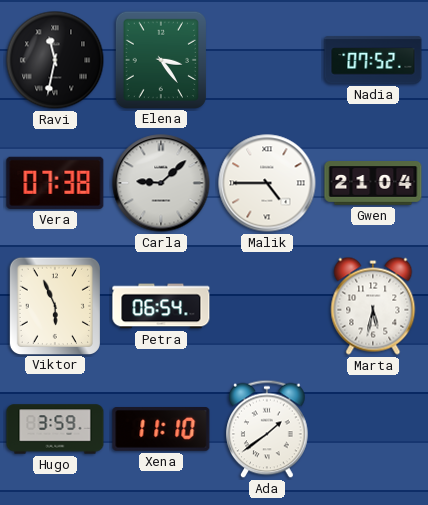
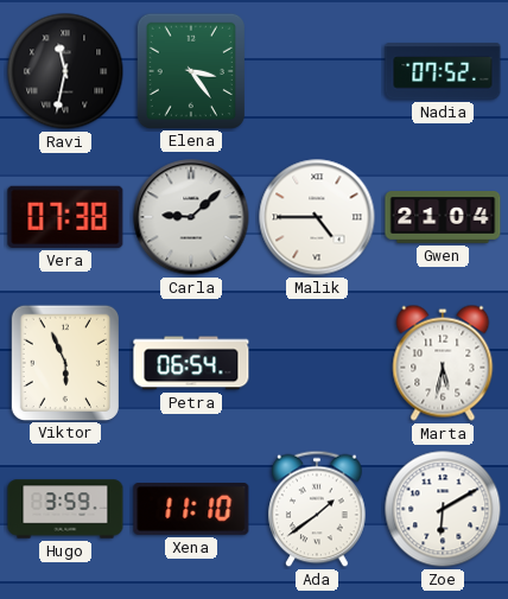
Zoe: none -> 6:10
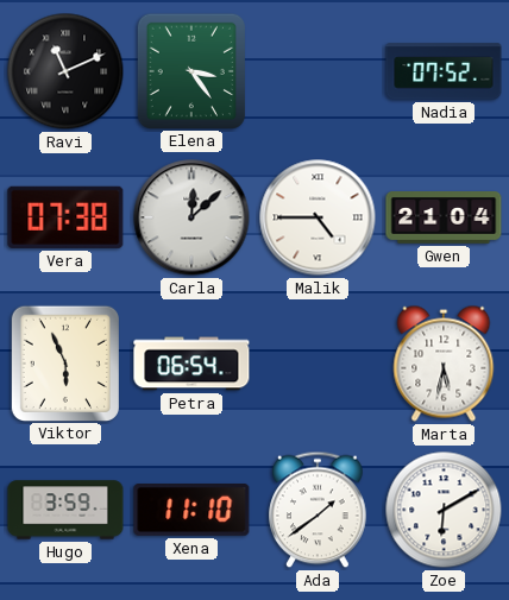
Ravi: 11:32 -> 11:11
Carla: 9:08 -> 12:08
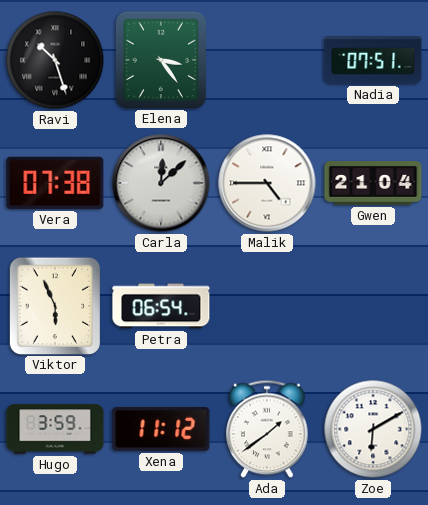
Ravi: 11:11 -> 10:27
Nadia: 07:52 -> 07:51
Marta: 5:32 -> none
Xena: 11:10 -> 11:12
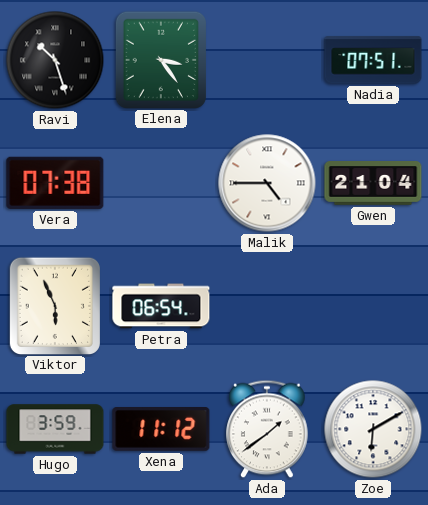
Carla: 12:08 -> none
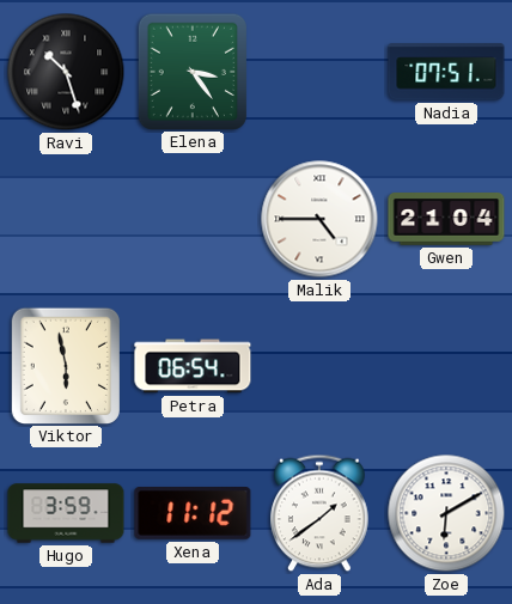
Vera: 07:38 -> none
Viktor: 5:56 -> 5:58
